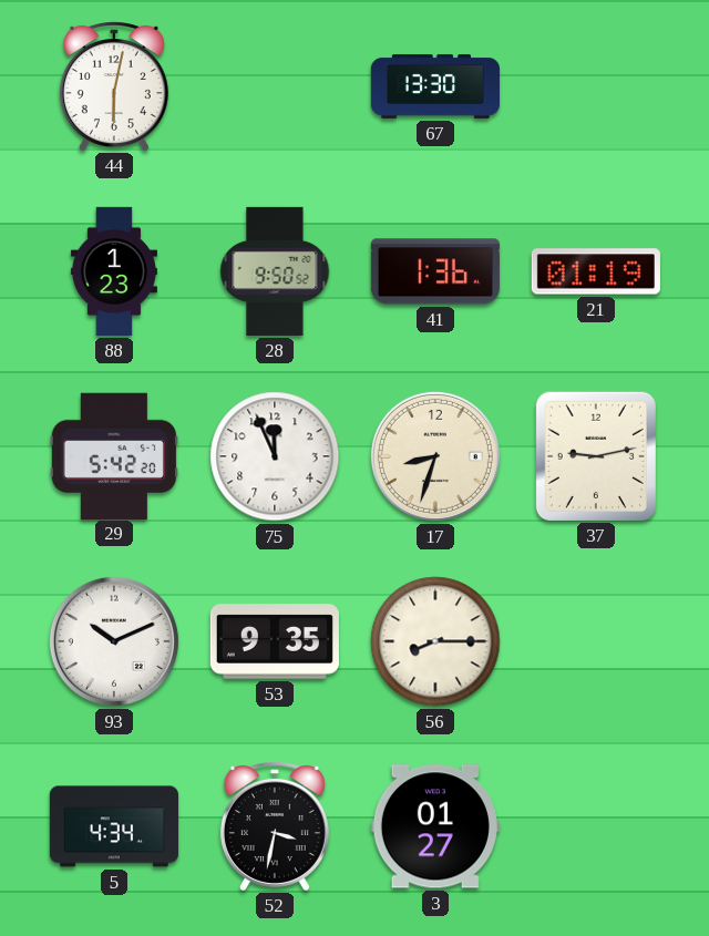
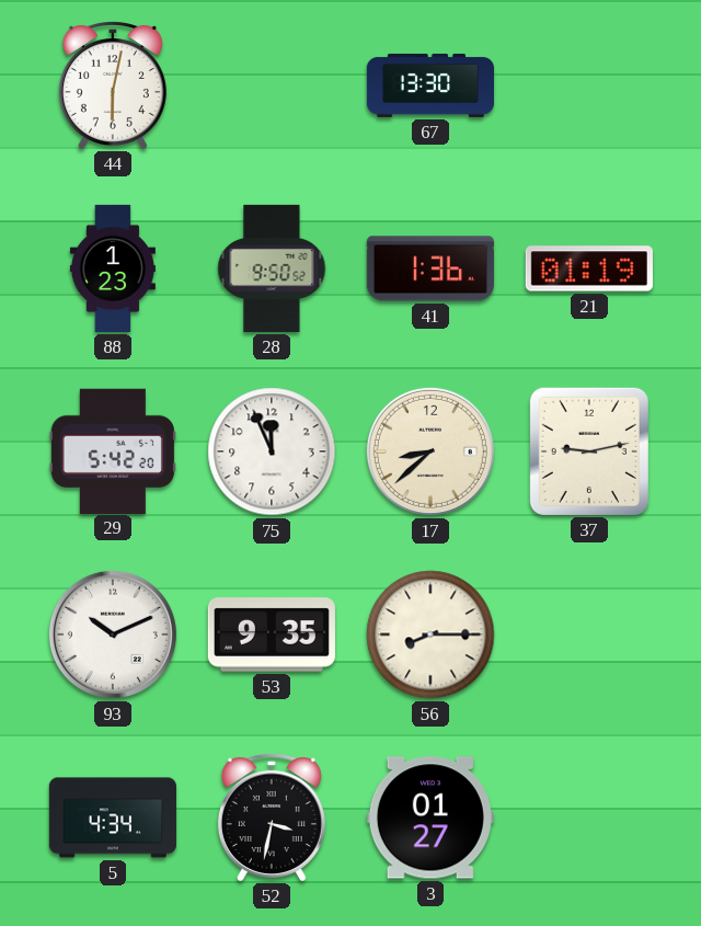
17: 8:33 -> 8:38
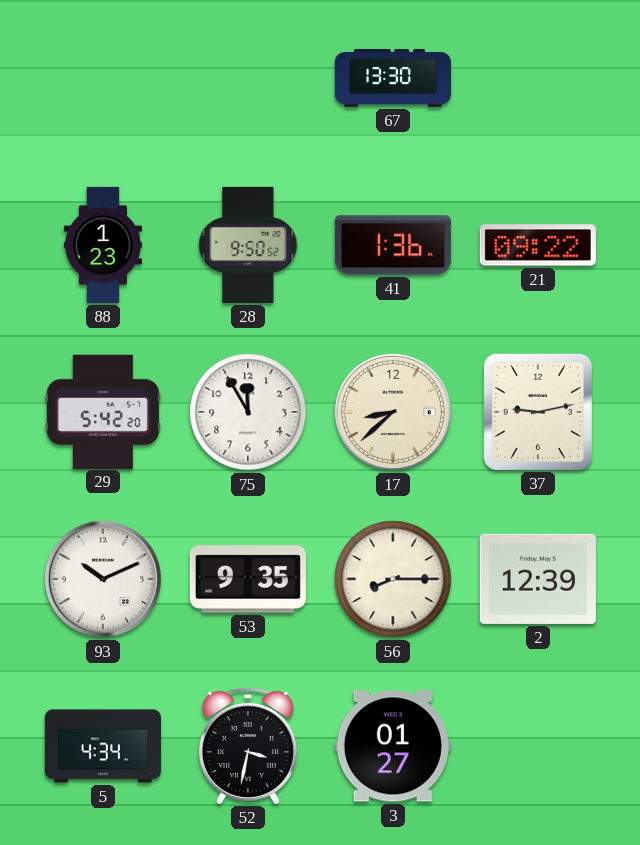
44: 6:02 -> none
21: 01:19 -> 09:22
75: 11:56 -> 11:55
2: none -> 12:39
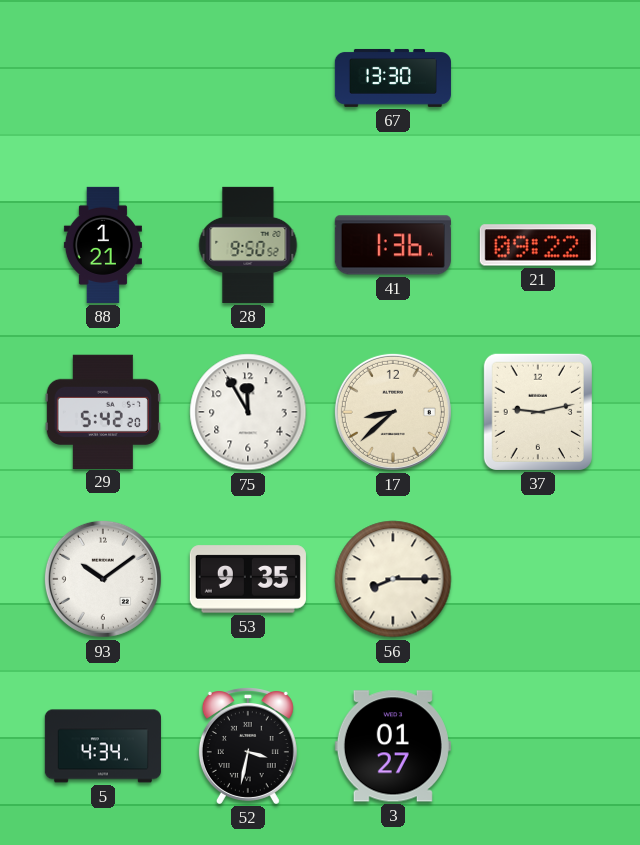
88: 1:23 -> 1:21
93: 10:11 -> 10:09
2: 12:39 -> none
